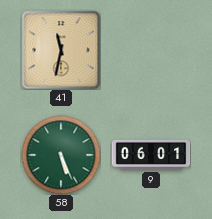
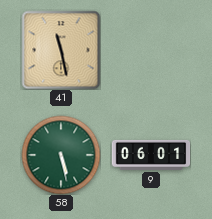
41: 11:32 -> 11:28
58: 5:26 -> 5:28
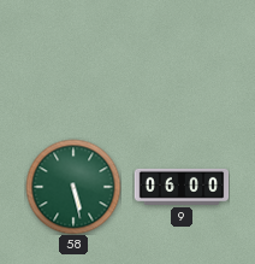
41: 11:28 -> none
9: 06:01 -> 06:00
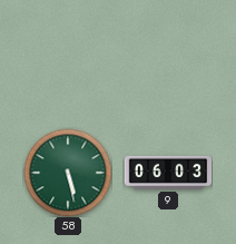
9: 06:00 -> 06:03
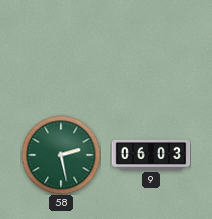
58: 5:28 -> 2:28
